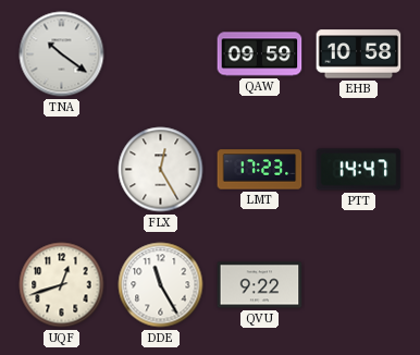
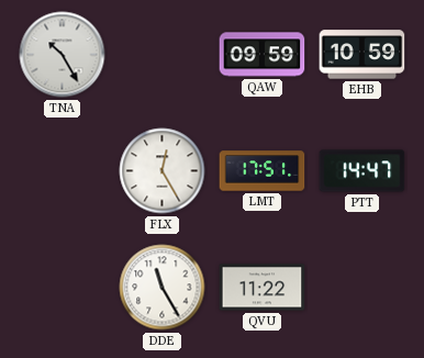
TNA: 10:21 -> 10:25
EHB: 10:58 -> 10:59
LMT: 17:23 -> 17:51
UQF: 12:42 -> none
QVU: 9:22 -> 11:22
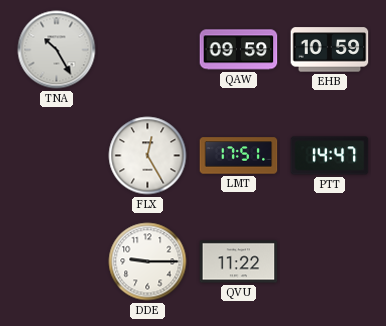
DDE: 11:25 -> 9:15
